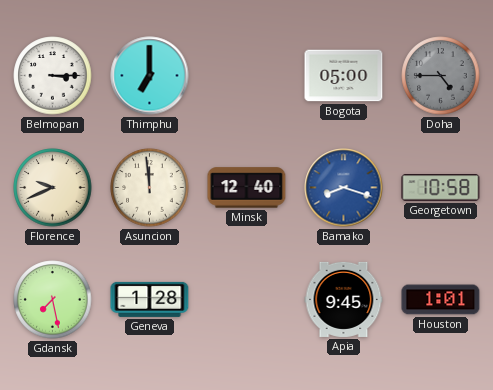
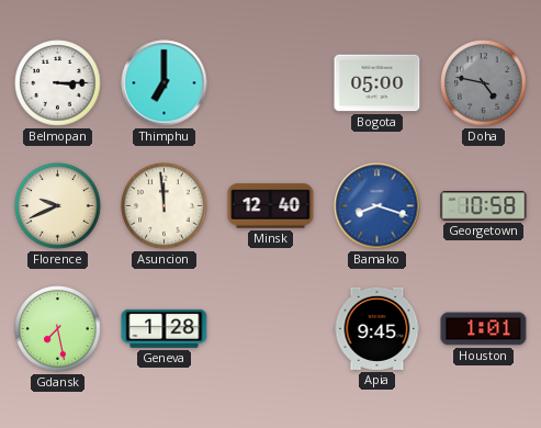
Doha: 4:45 -> 4:47
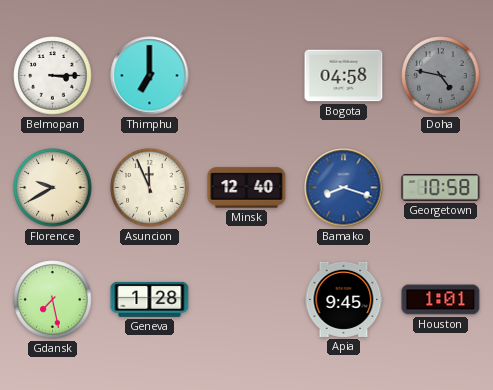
Bogota: 05:00 -> 04:58
Florence: 9:41 -> 9:40
Asuncion: 11:59 -> 11:56
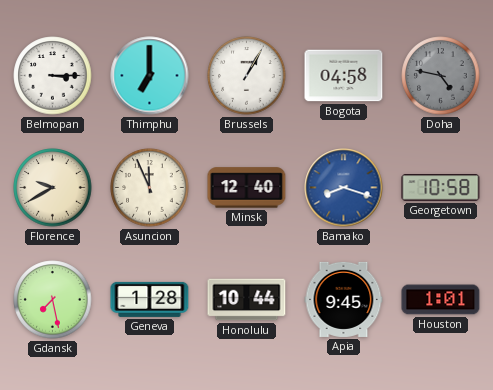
Brussels: none -> 1:05
Honolulu: none -> 10:44
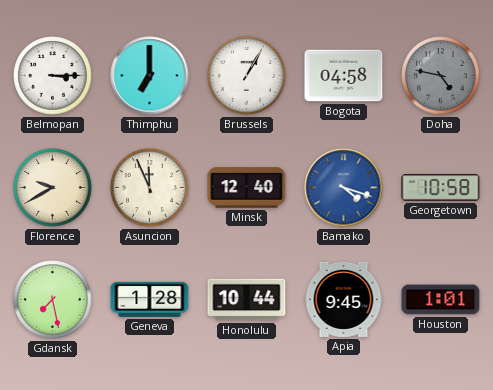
Bamako: 8:18 -> 4:18
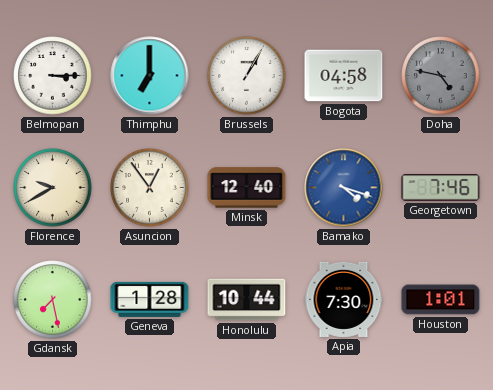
Asuncion: 11:56 -> 12:54
Georgetown: 10:58 -> 7:46
Apia: 9:45 -> 7:30
